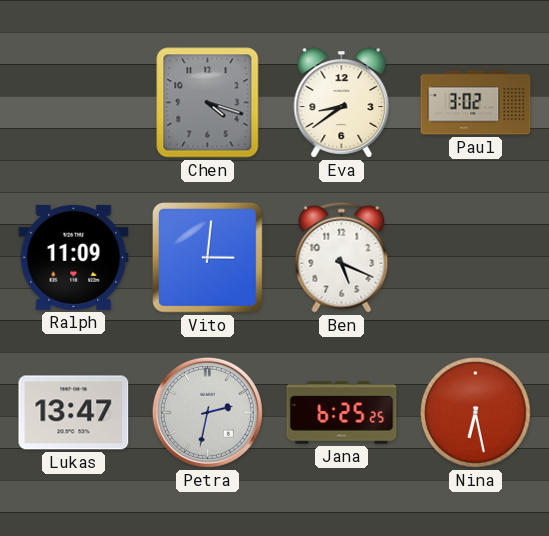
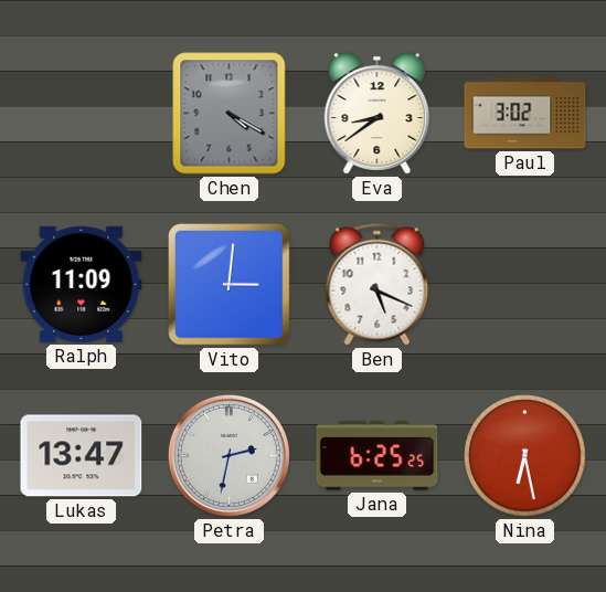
Chen: 4:18 -> 4:20
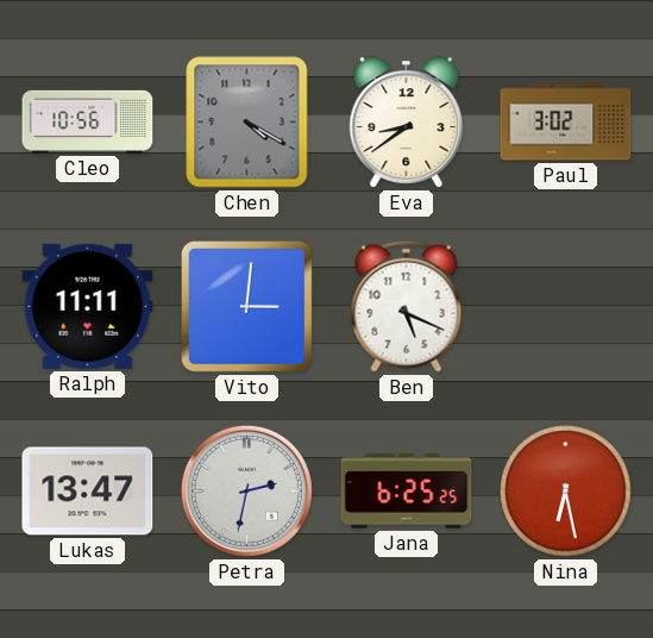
Cleo: none -> 10:56
Ralph: 11:09 -> 11:11
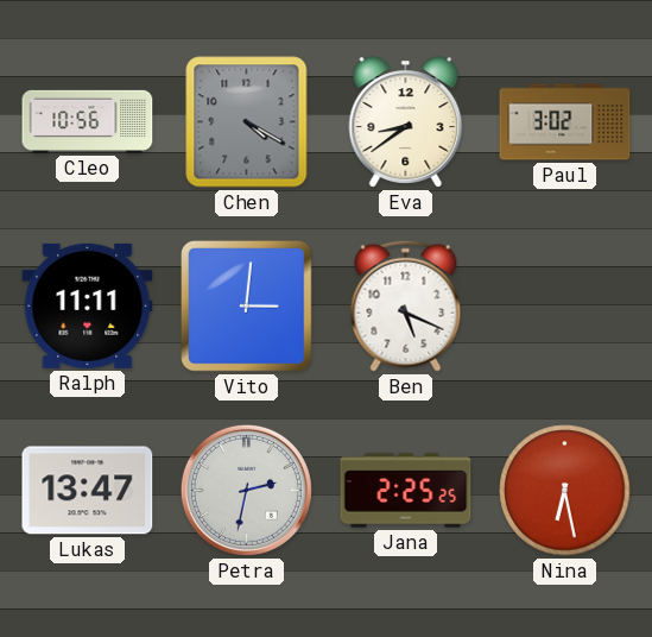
Jana: 6:25 -> 2:25
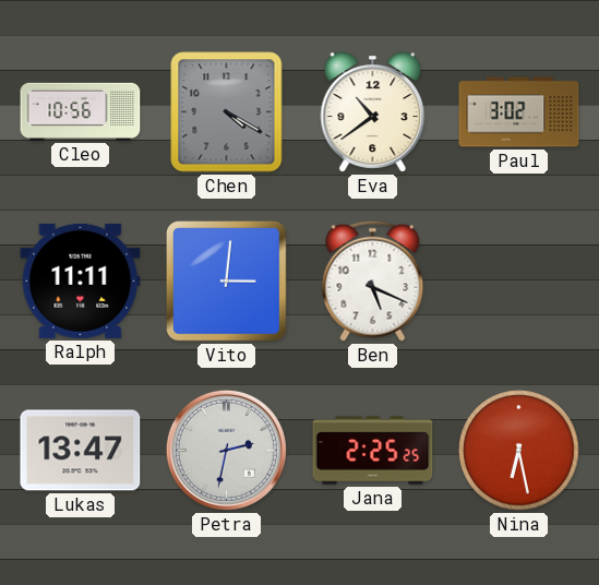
Eva: 8:39 -> 10:39
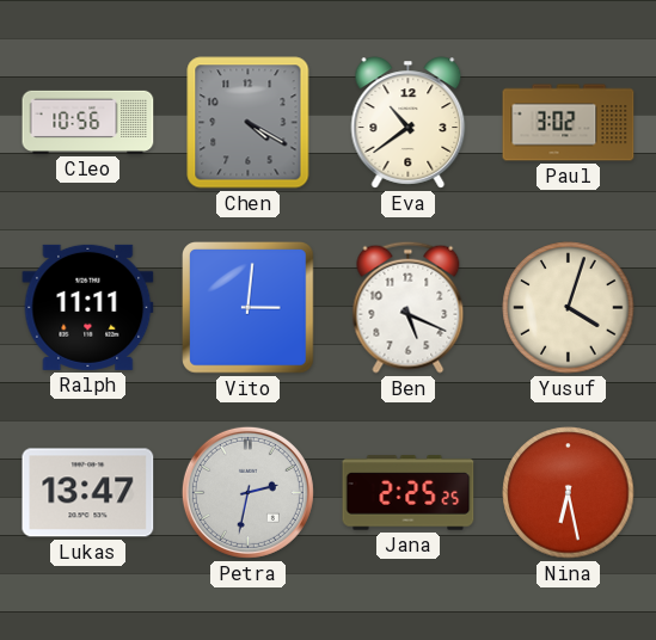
Yusuf: none -> 4:03
